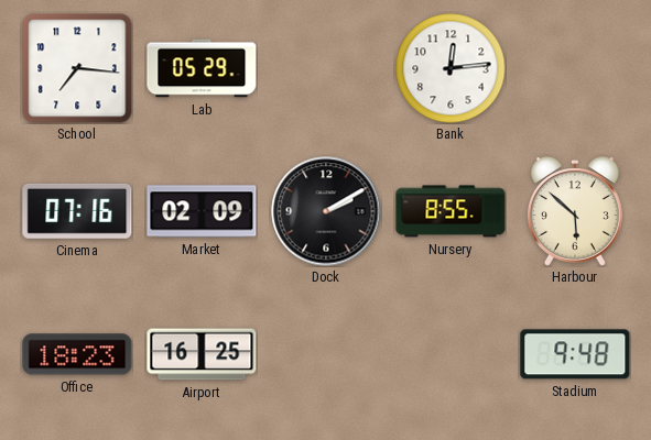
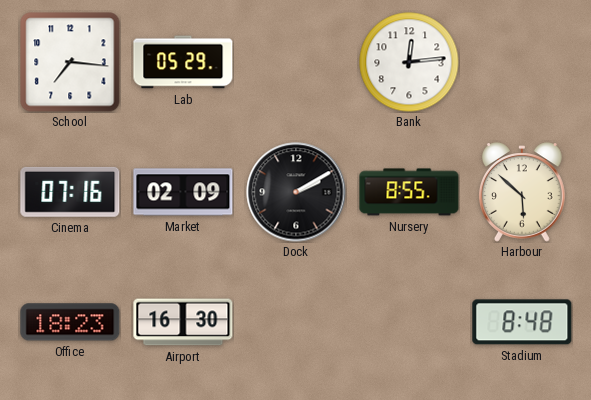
Airport: 16:25 -> 16:30
Stadium: 9:48 -> 8:48
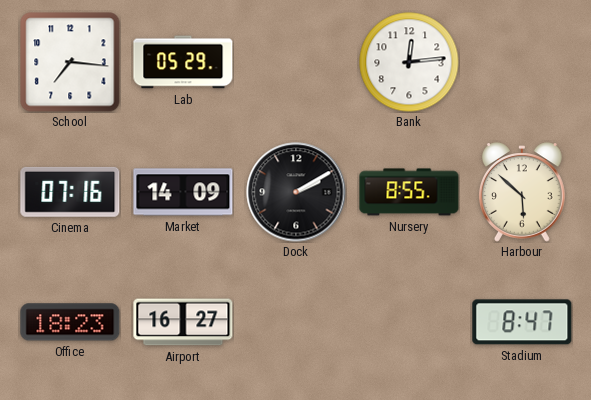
Market: 02:09 -> 14:09
Airport: 16:30 -> 16:27
Stadium: 8:48 -> 8:47
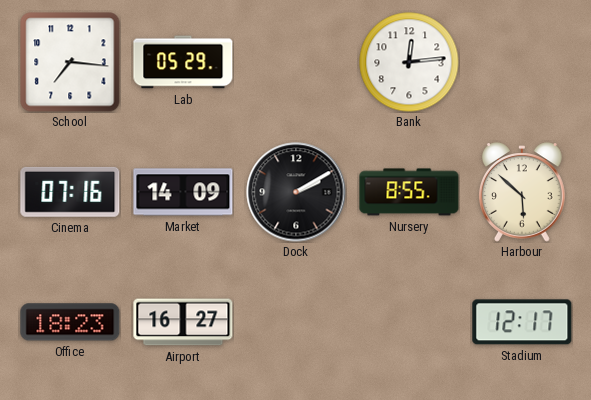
Stadium: 8:47 -> 12:17
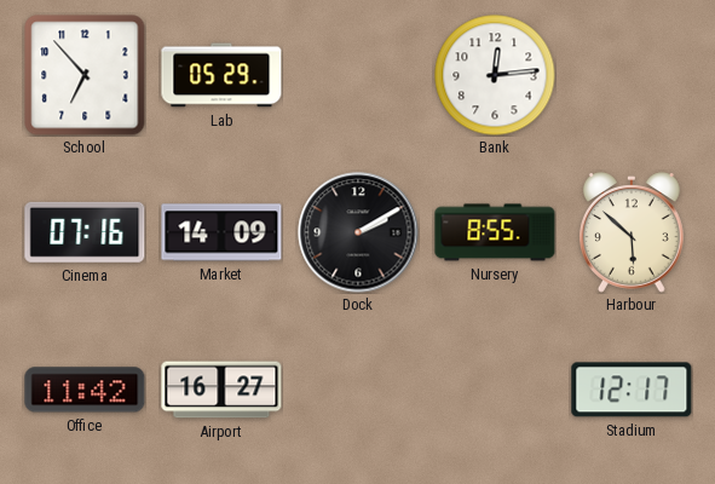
School: 7:16 -> 6:53
Office: 18:23 -> 11:42
